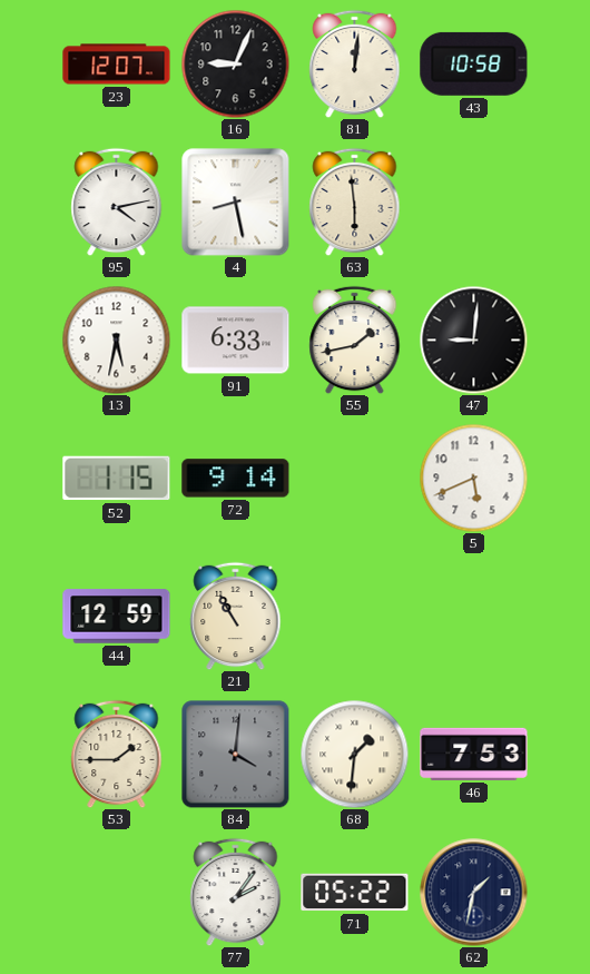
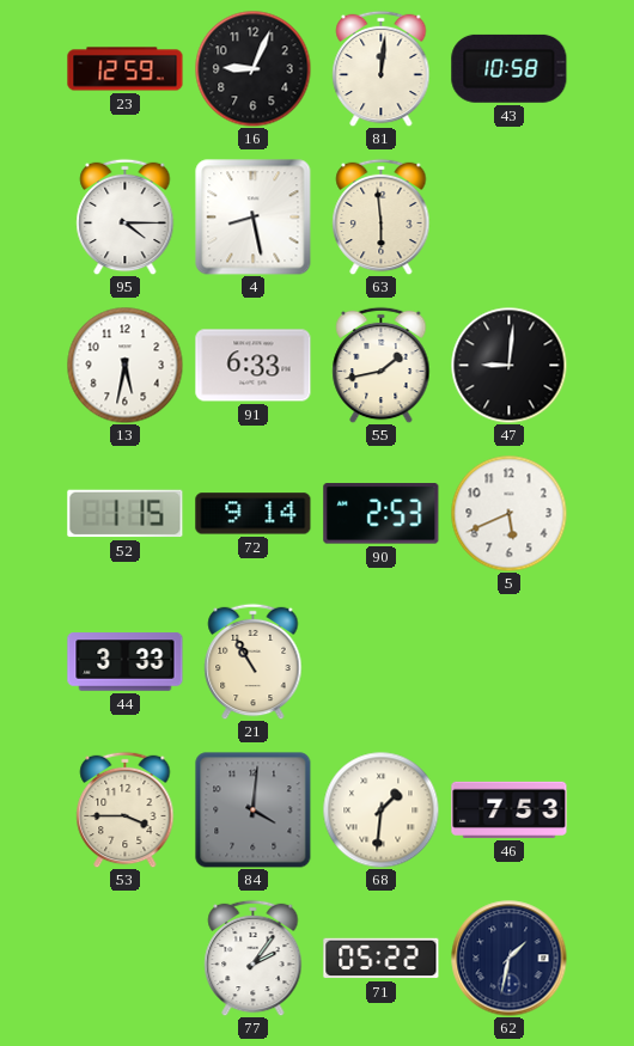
23: 12:07 -> 12:59
95: 4:13 -> 4:15
90: none -> 2:53
44: 12:59 -> 3:33
53: 1:45 -> 3:45
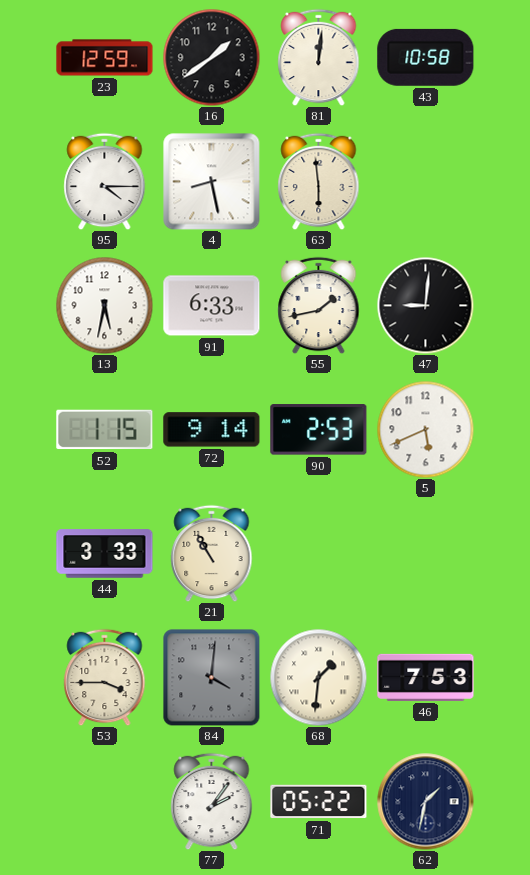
16: 9:04 -> 1:39
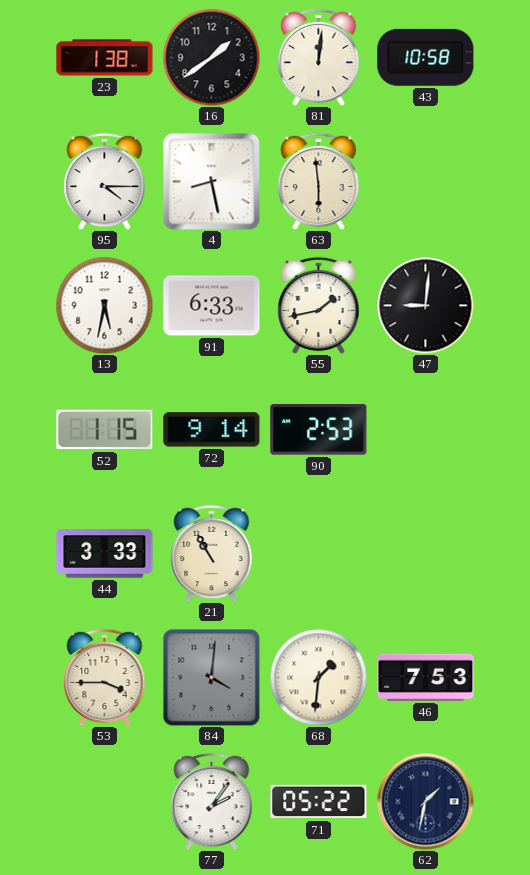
23: 12:59 -> 1:38
5: 5:41 -> none
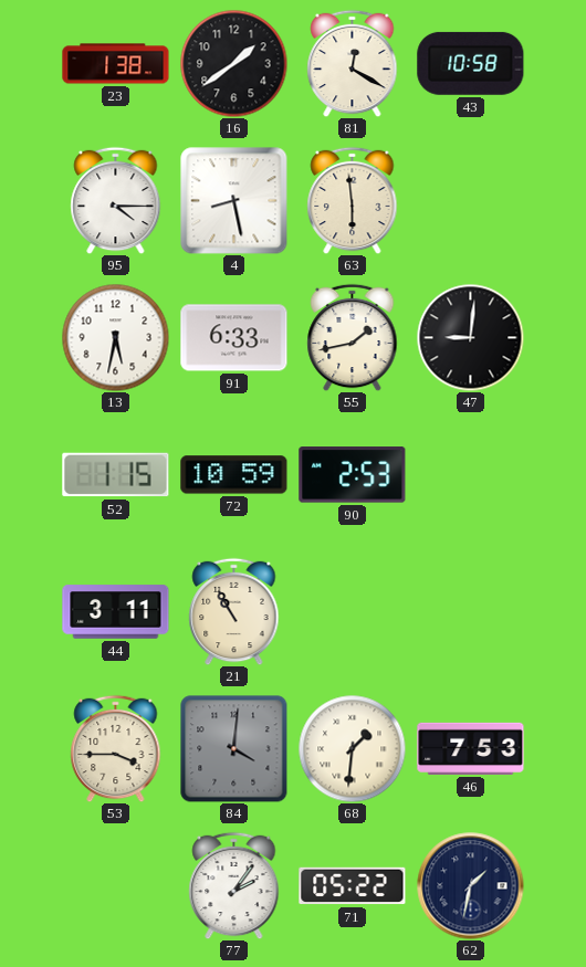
81: 12:01 -> 12:20
72: 9:14 -> 10:59
44: 3:33 -> 3:11
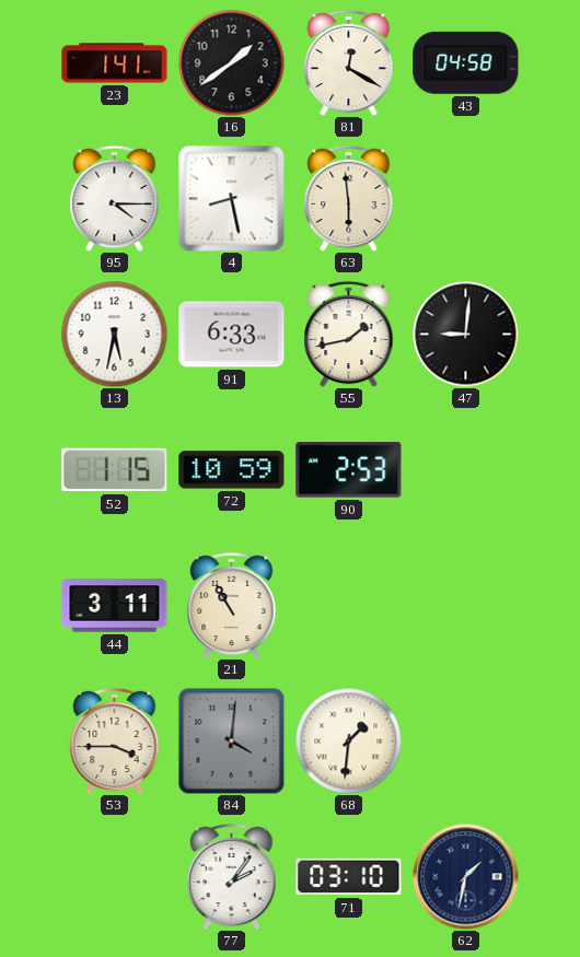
23: 1:38 -> 1:41
43: 10:58 -> 04:58
46: 7:53 -> none
71: 05:22 -> 03:10
